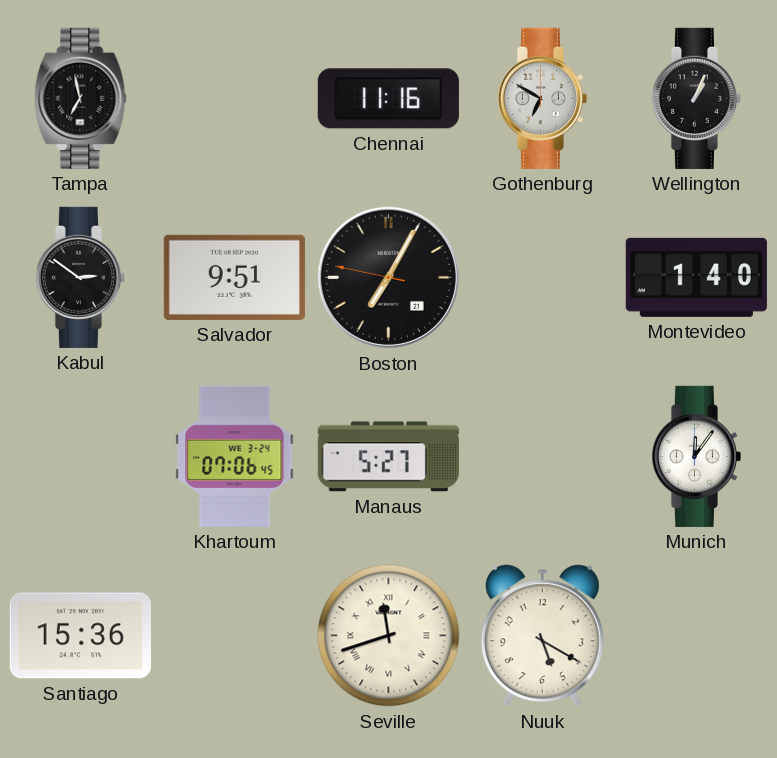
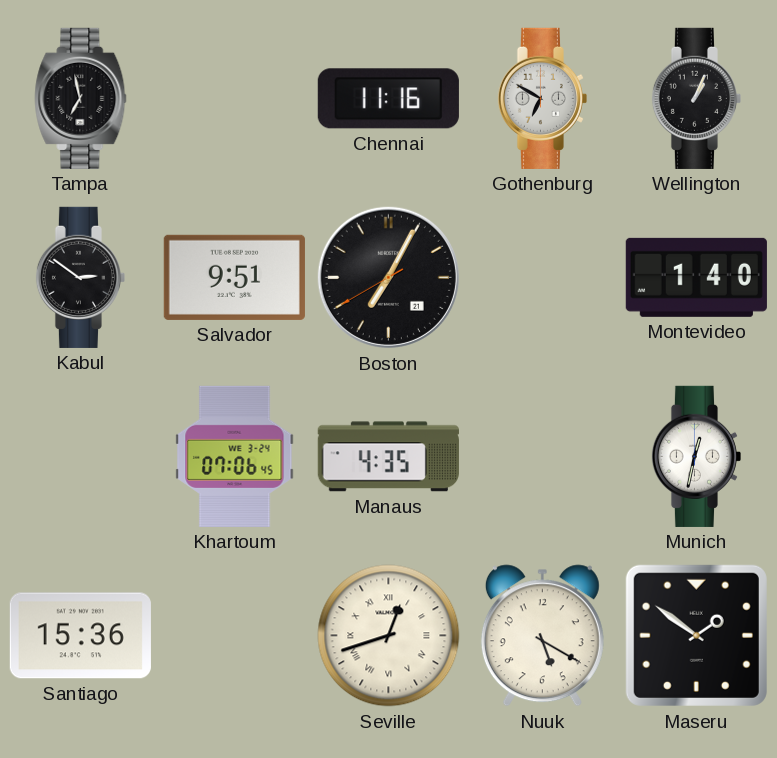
Boston: 7:04:47 -> 7:04:40
Manaus: 5:27 -> 4:35
Munich: 12:06 -> 12:32
Seville: 11:42 -> 12:42
Maseru: none -> 1:51
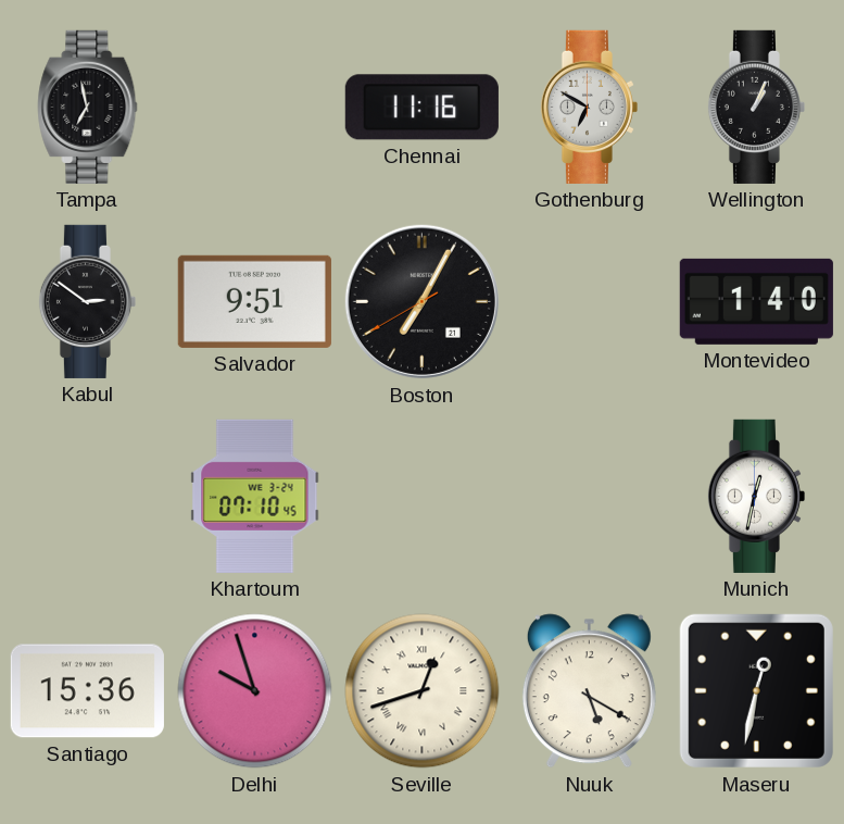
Khartoum: 07:06 -> 07:10
Manaus: 4:35 -> none
Delhi: none -> 9:57
Maseru: 1:51 -> 12:32
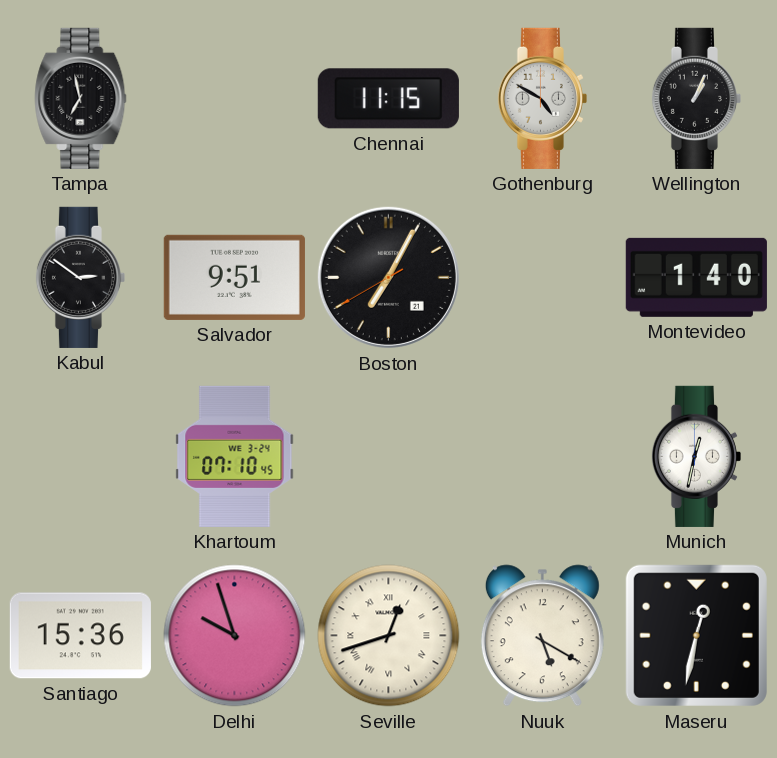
Chennai: 11:16 -> 11:15
Gothenburg: 6:50 -> 4:50
